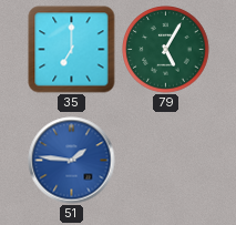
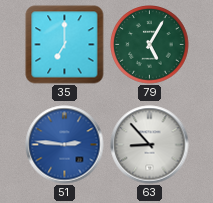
51: 1:46 -> 2:46
63: none -> 8:53
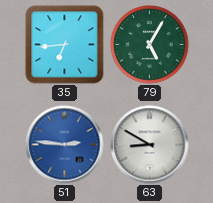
35: 7:00 -> 6:44
63: 8:53 -> 8:50
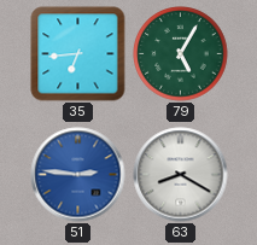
63: 8:50 -> 8:20
